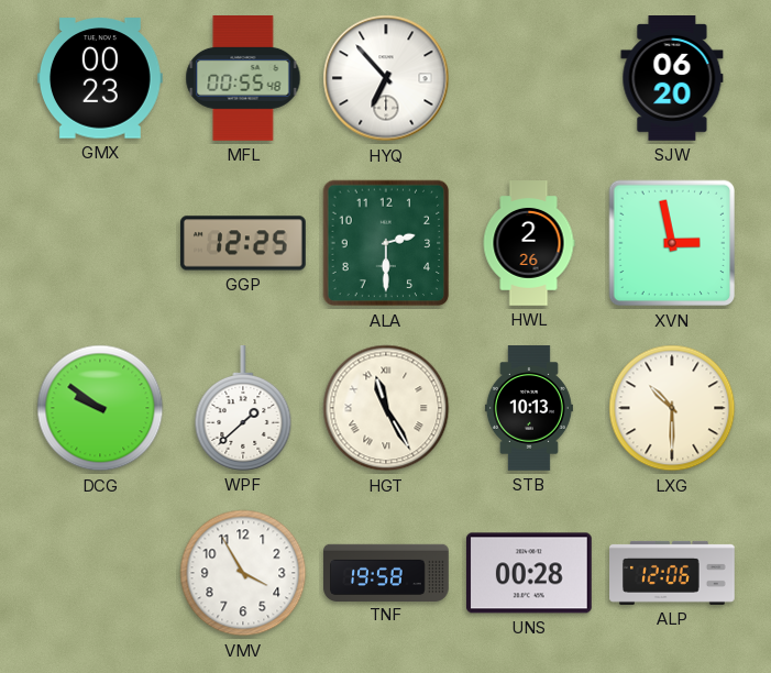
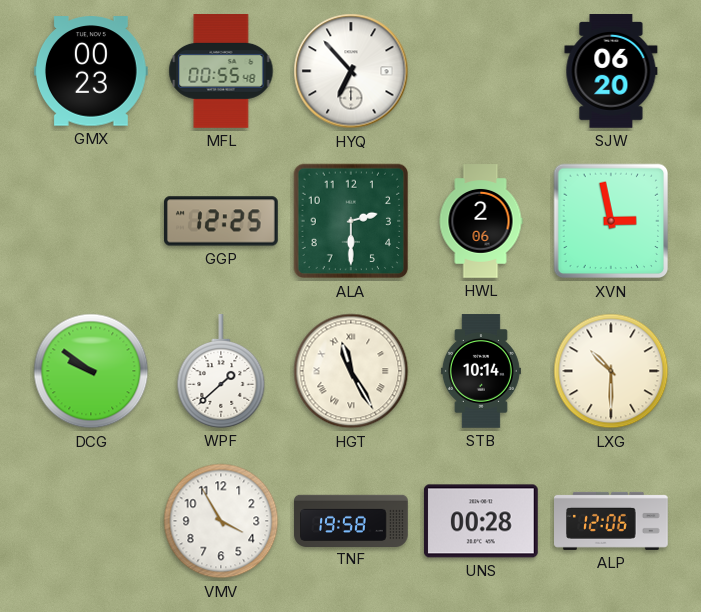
HWL: 2:26 -> 2:06
STB: 10:13 -> 10:14
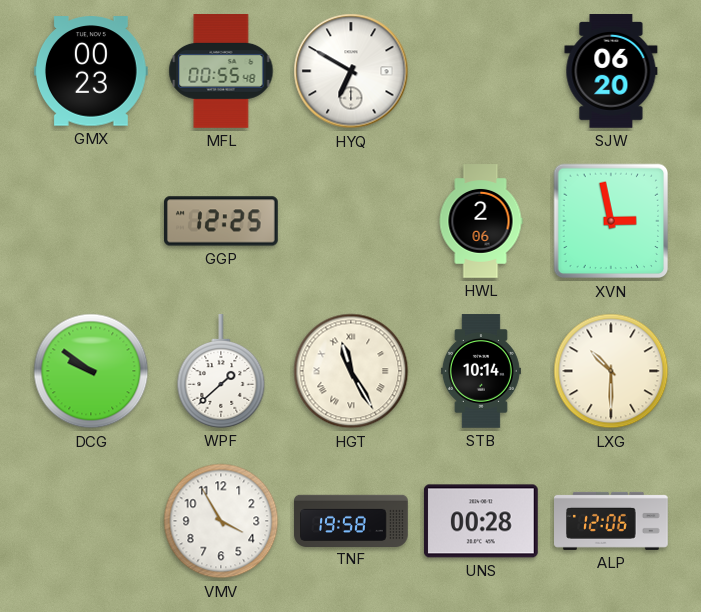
HYQ: 6:53 -> 6:50
ALA: 2:30 -> none
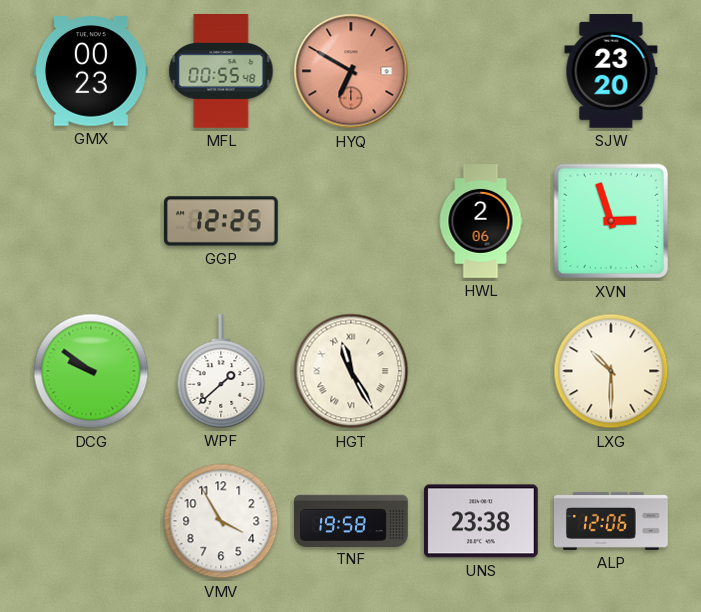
HYQ dial: white -> salmon
SJW: 06:20 -> 23:20
XVN: 2:58 -> 2:57
STB: 10:14 -> none
UNS: 00:28 -> 23:38
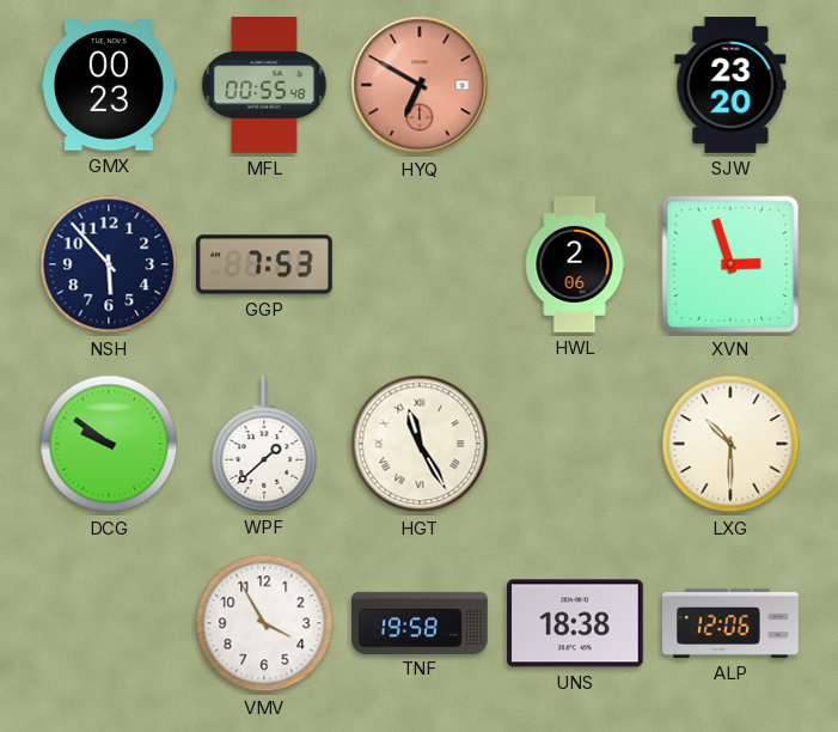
NSH: none -> 5:53
GGP: 12:25 -> 7:53
UNS: 23:38 -> 18:38
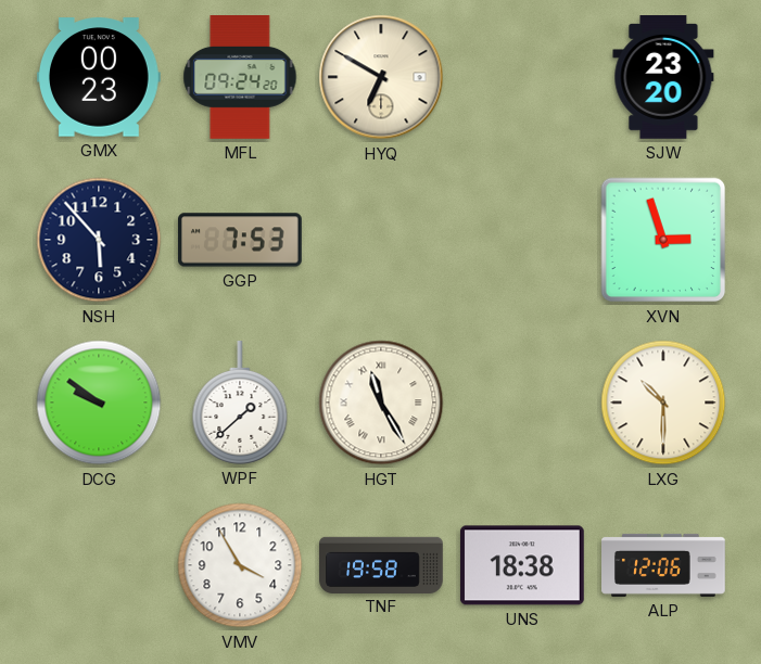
MFL: 00:55 -> 09:24
HYQ dial: salmon -> cream
HWL: 2:06 -> none
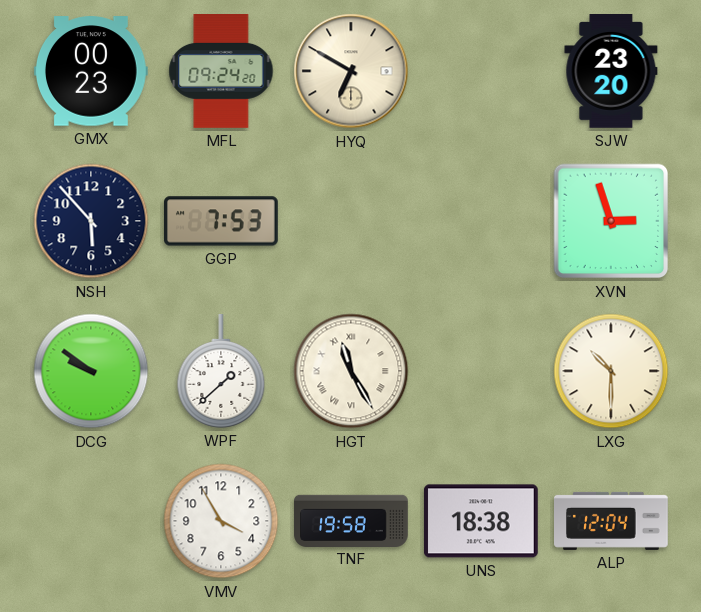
ALP: 12:06 -> 12:04
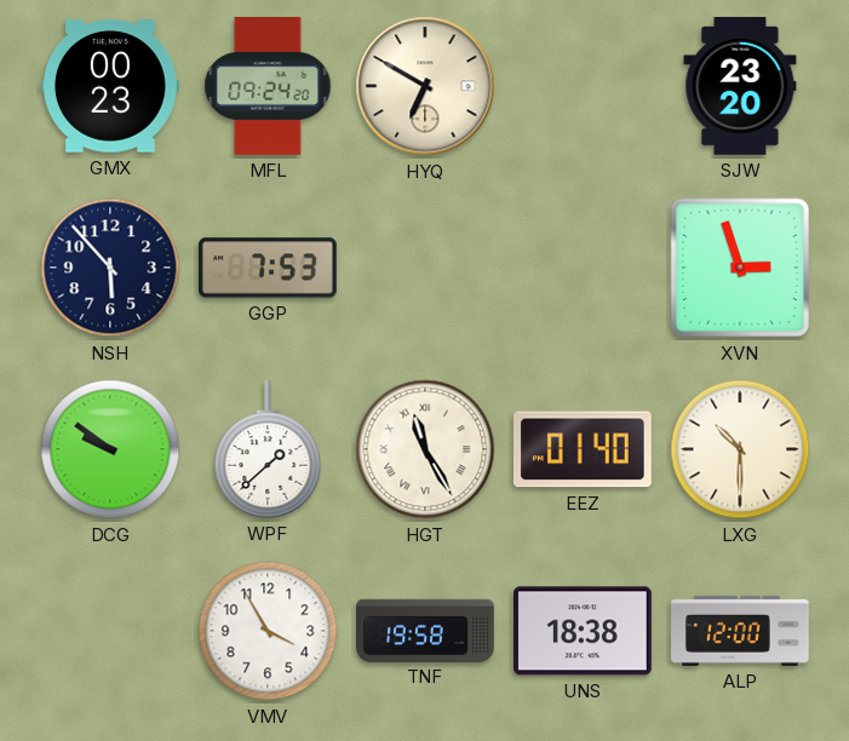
EEZ: none -> 01:40
ALP: 12:04 -> 12:00
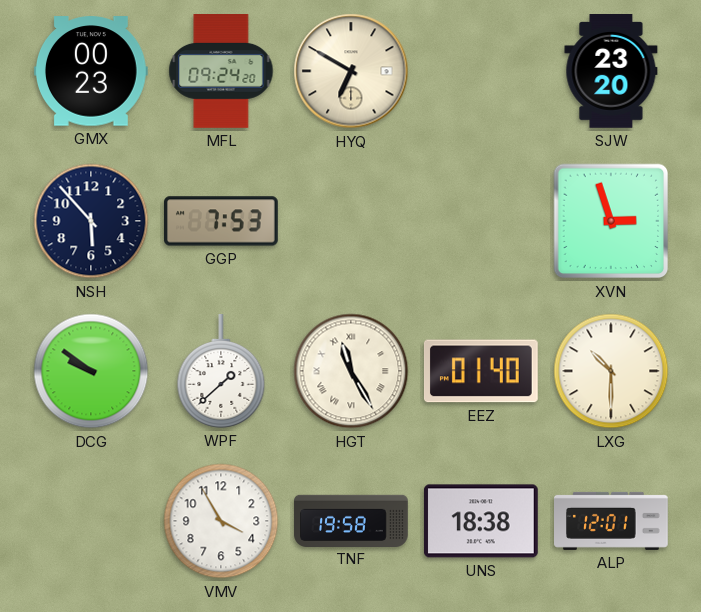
ALP: 12:00 -> 12:01
